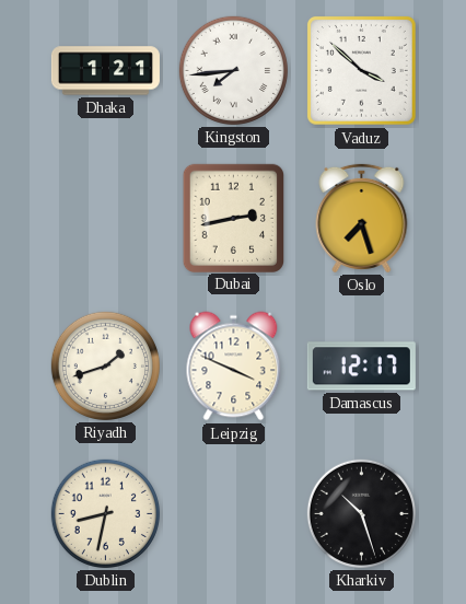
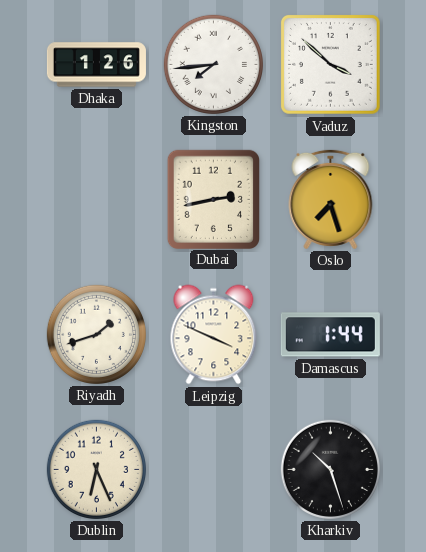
Dhaka: 1:21 -> 1:26
Damascus: 12:17 -> 1:44
Dublin: 8:32 -> 6:26
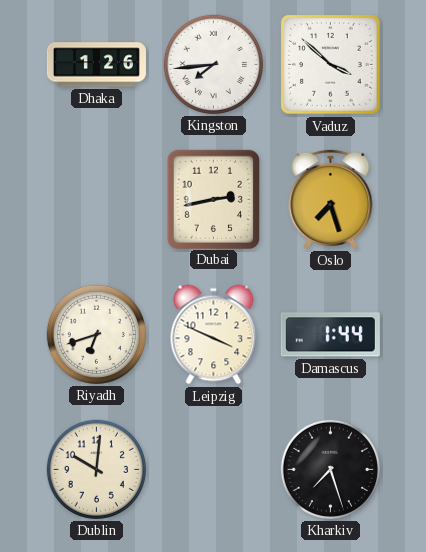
Riyadh: 1:42 -> 6:42
Dublin: 6:26 -> 10:01
Kharkiv: 10:27 -> 7:27
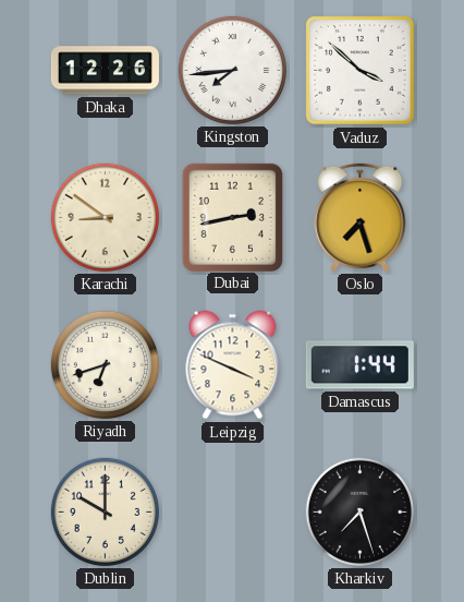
Dhaka: 1:26 -> 12:26
Karachi: none -> 8:51
Dublin: 10:01 -> 10:00
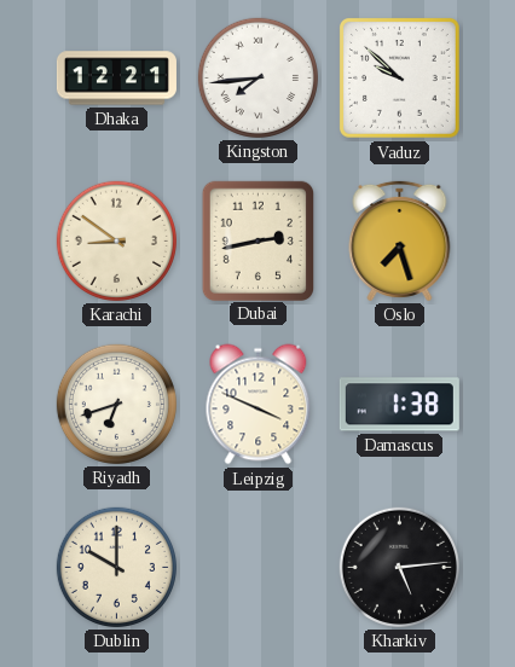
Dhaka: 12:26 -> 12:21
Vaduz: 3:52 -> 9:52
Damascus: 1:44 -> 1:38
Kharkiv: 7:27 -> 5:14
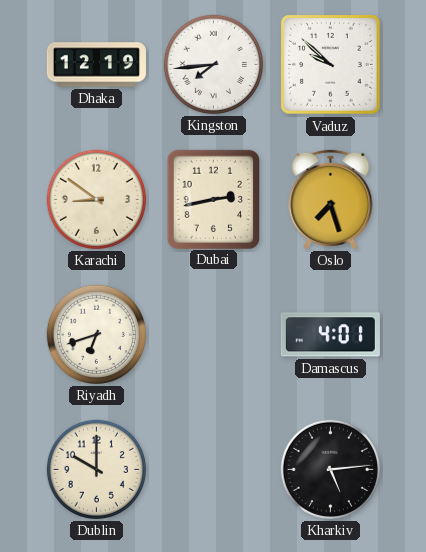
Dhaka: 12:21 -> 12:19
Leipzig: 3:49 -> none
Damascus: 1:38 -> 4:01
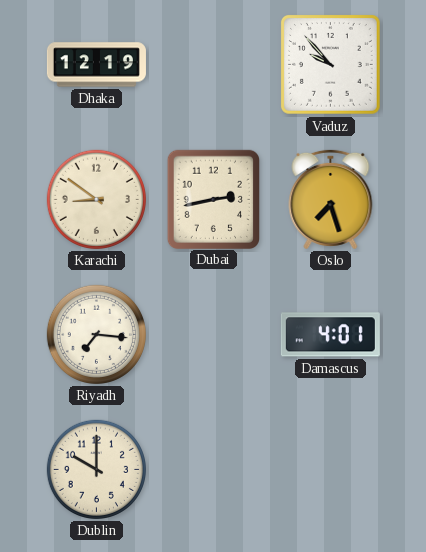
Kingston: 7:44 -> none
Vaduz: 9:52 -> 9:53
Riyadh: 6:42 -> 7:16
Kharkiv: 5:14 -> none
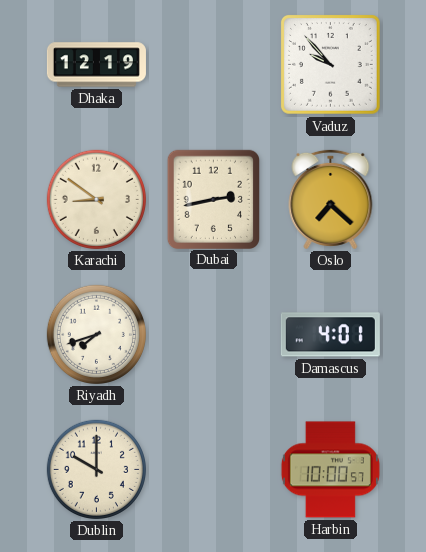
Oslo: 7:27 -> 7:22
Riyadh: 7:16 -> 7:42
Harbin: none -> 10:00
